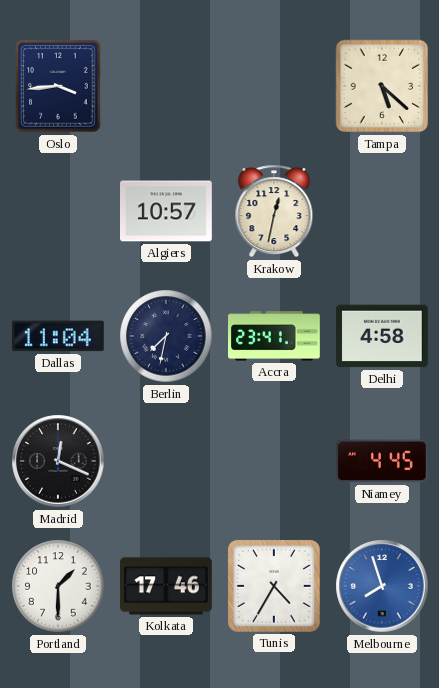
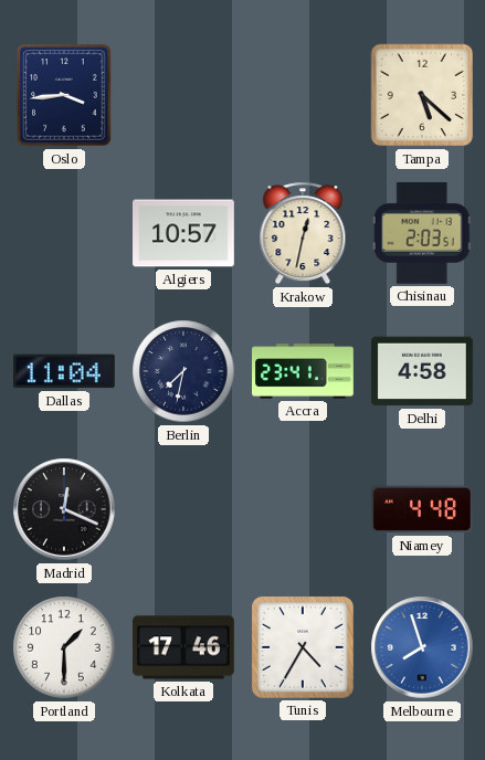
Chisinau: none -> 2:03
Niamey: 4:45 -> 4:48
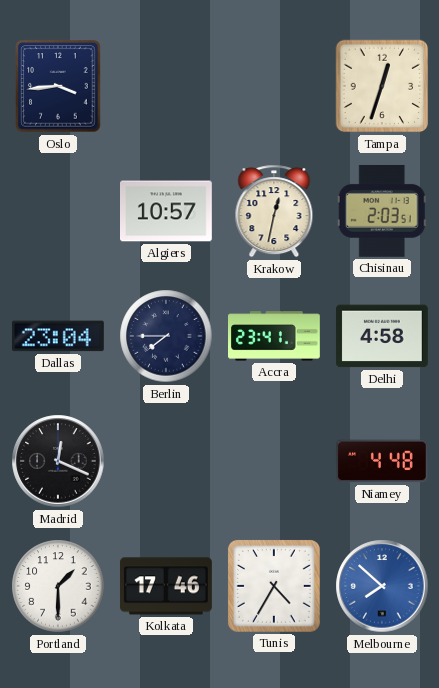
Tampa: 5:22 -> 12:33
Dallas: 11:04 -> 23:04
Berlin: 7:32 -> 7:45
Melbourne: 7:57 -> 7:52
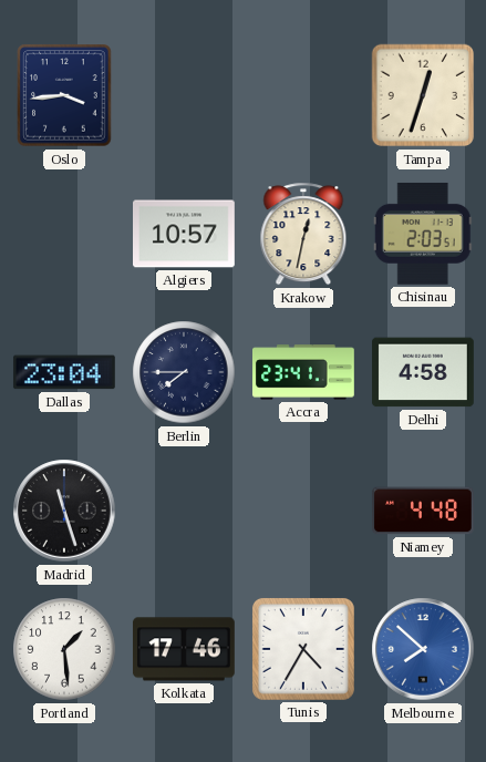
Madrid: 12:19 -> 11:27
Portland: 1:30 -> 1:29
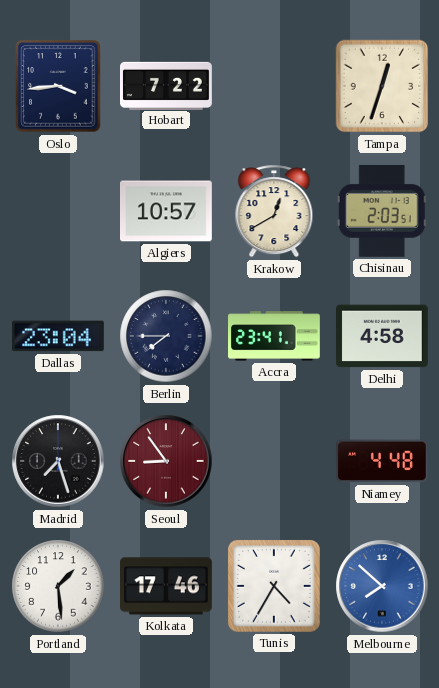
Hobart: none -> 7:22
Krakow: 12:32 -> 12:40
Madrid: 11:27 -> 7:27
Seoul: none -> 8:54
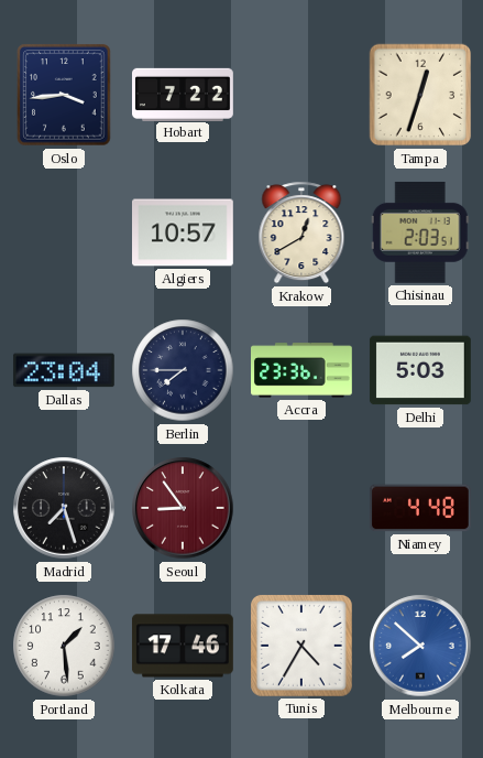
Accra: 23:41 -> 23:36
Delhi: 4:58 -> 5:03
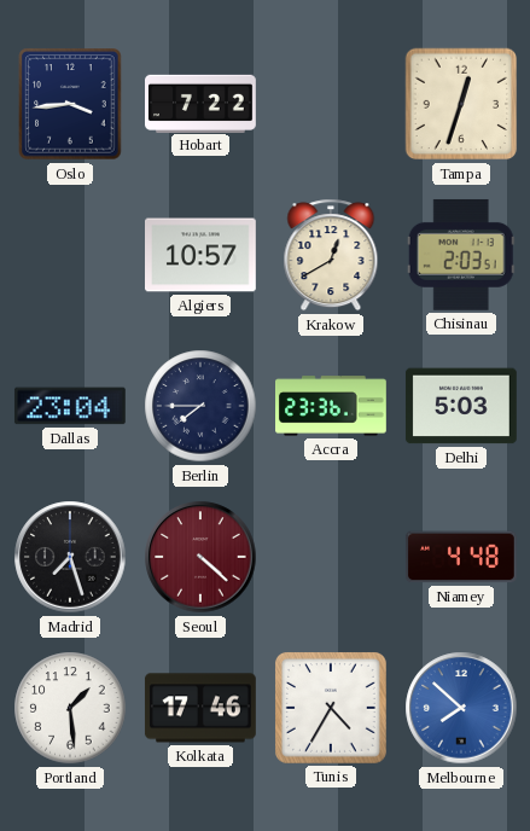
Seoul: 8:54 -> 4:22
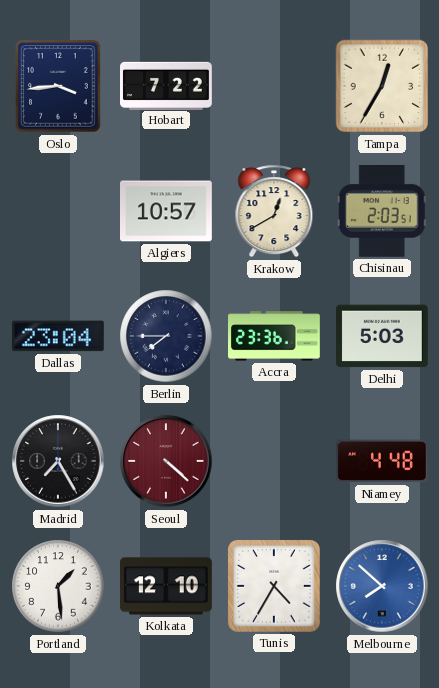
Tampa: 12:33 -> 12:35
Madrid: 7:27 -> 7:25
Kolkata: 17:46 -> 12:10
